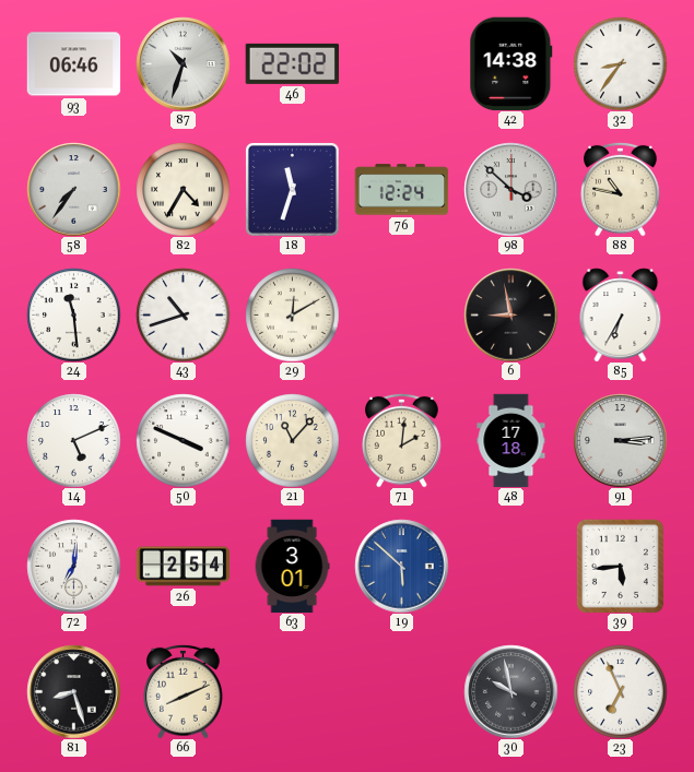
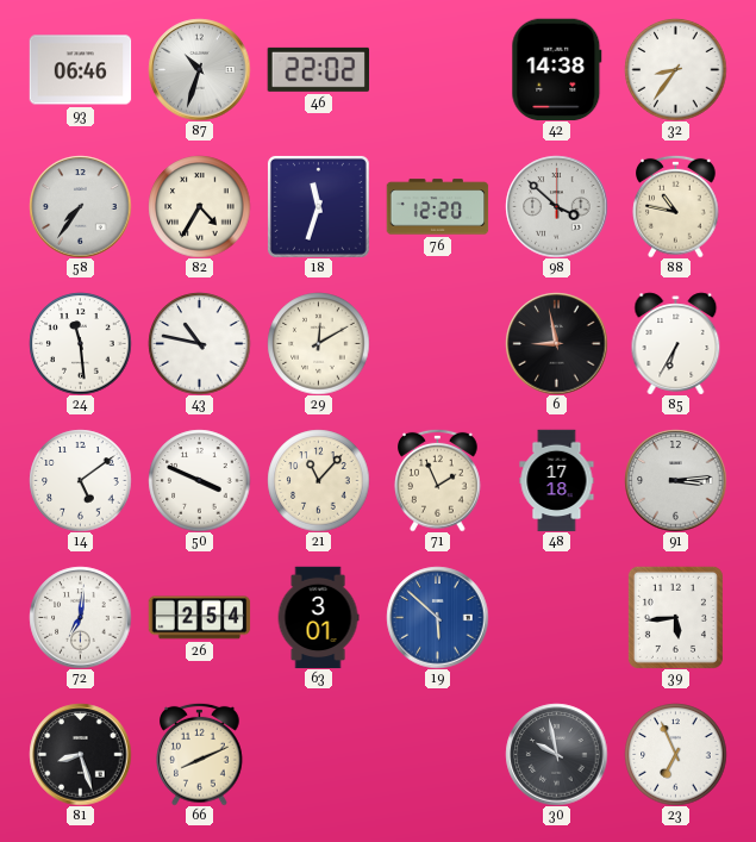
76: 12:24 -> 12:20
43: 10:42 -> 10:47
14: 5:11 -> 5:09
71: 2:01 -> 1:56
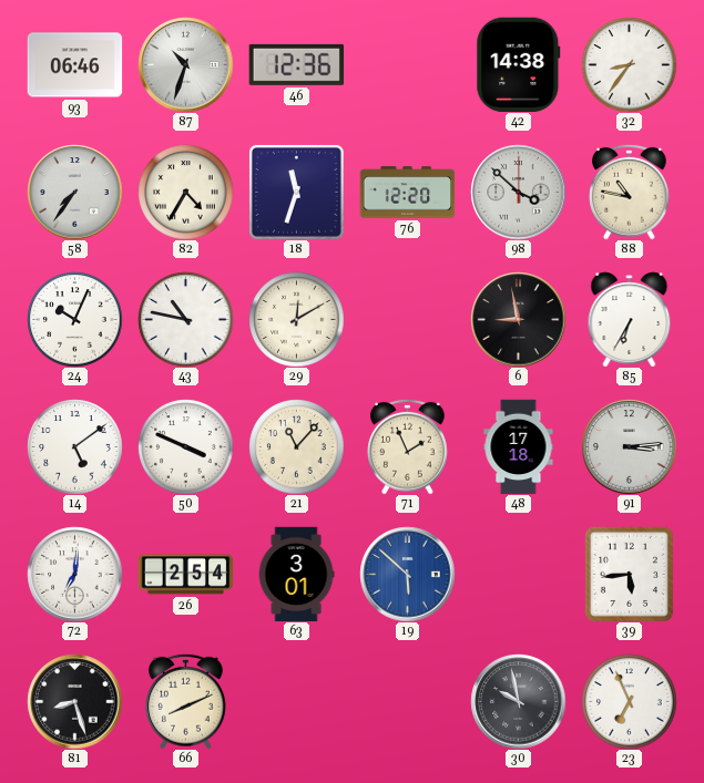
46: 22:02 -> 12:36
24: 11:29 -> 10:04
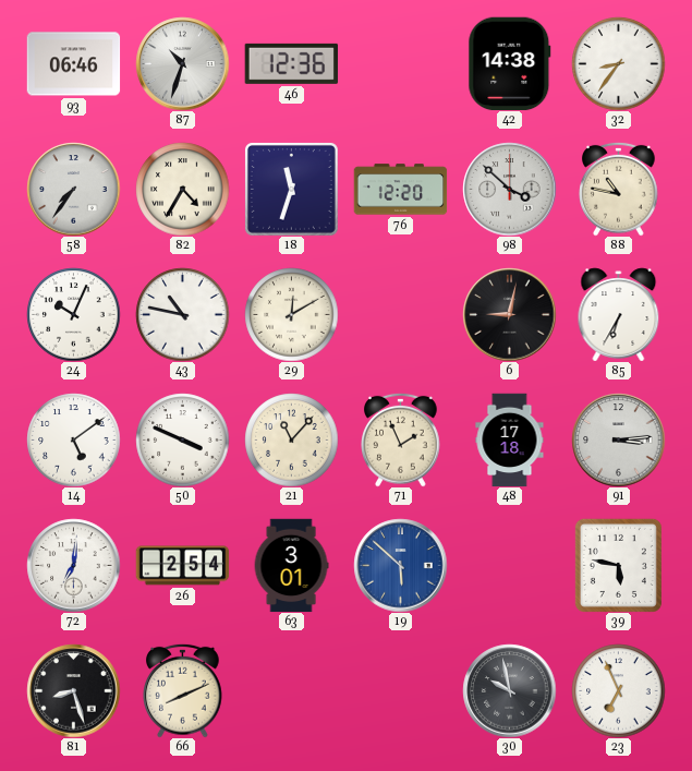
6: 8:58 -> 9:02
39: 5:44 -> 5:47
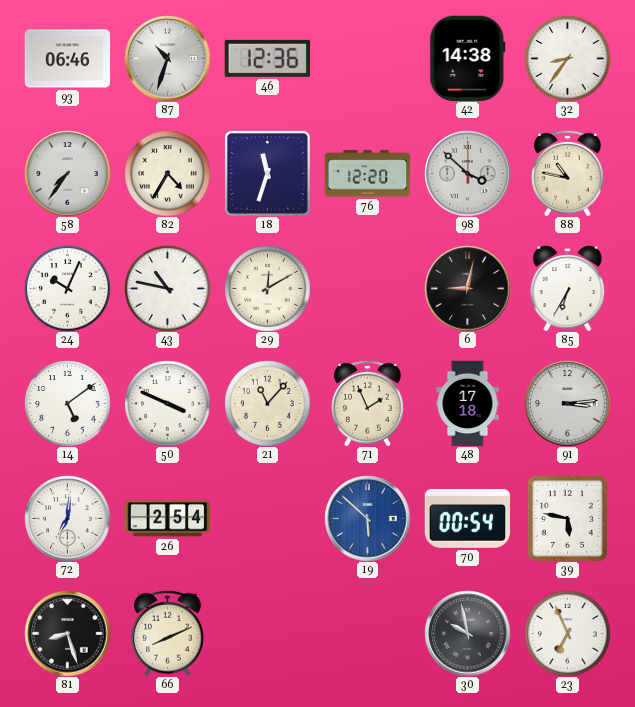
63: 3:01 -> none
70: none -> 00:54
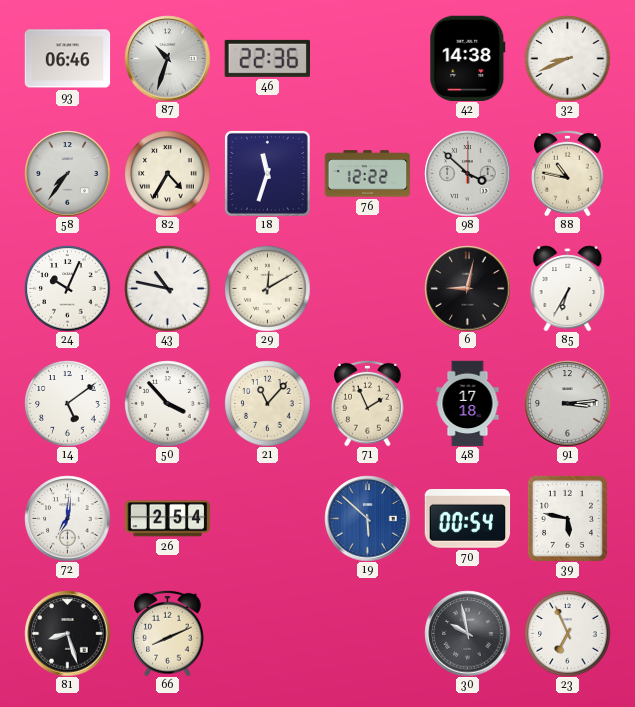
46: 12:36 -> 22:36
32: 8:36 -> 8:41
76: 12:20 -> 12:22
50: 3:49 -> 3:53
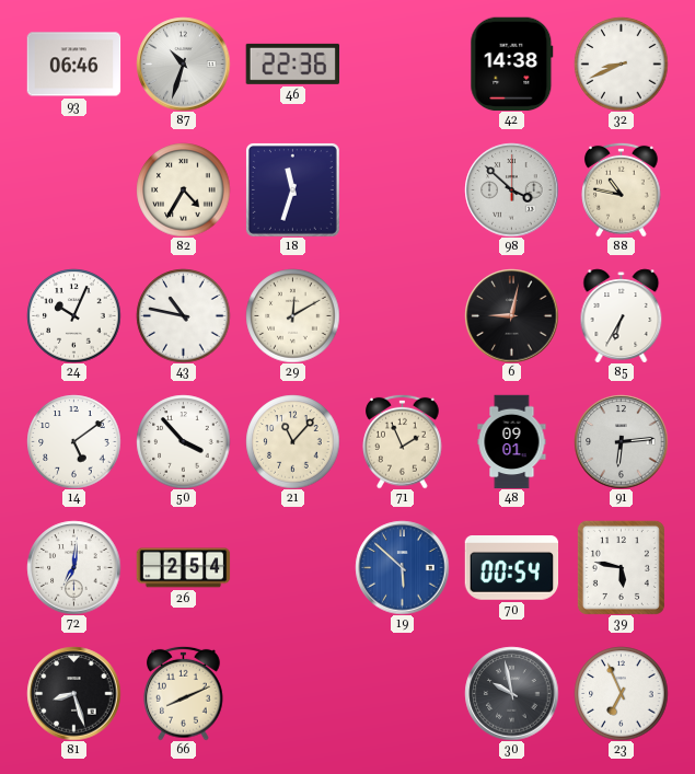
58: 7:36 -> none
76: 12:22 -> none
48: 17:18 -> 09:01
91: 3:14 -> 6:14
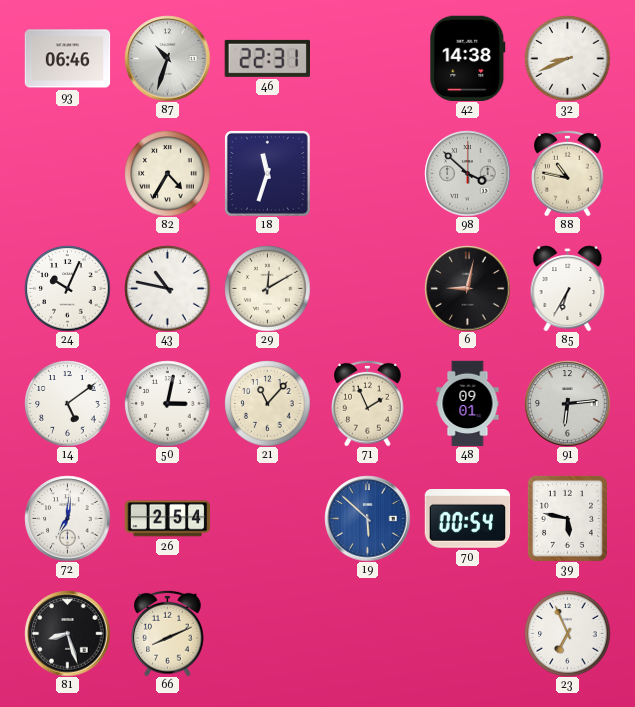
46: 22:36 -> 22:31
50: 3:53 -> 3:02
30: 9:58 -> none
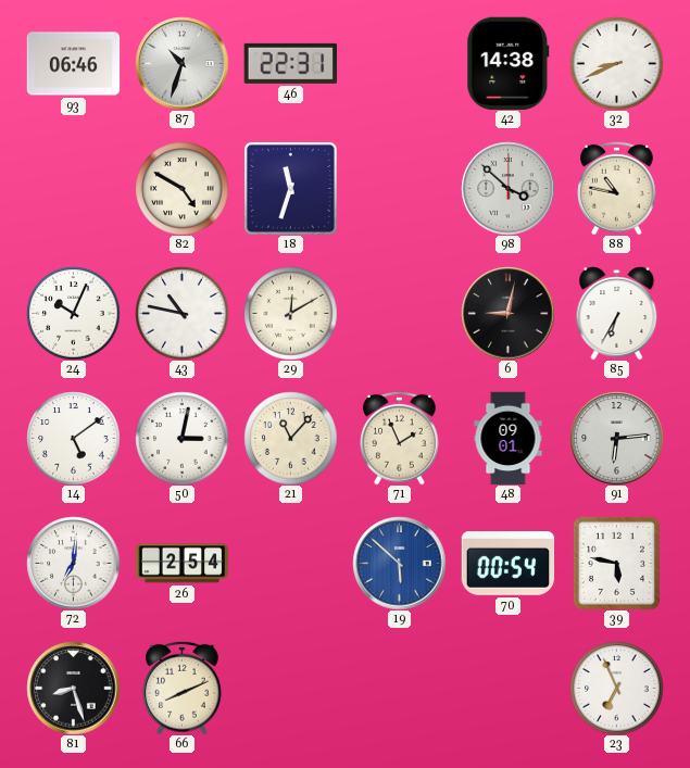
82: 4:35 -> 4:50
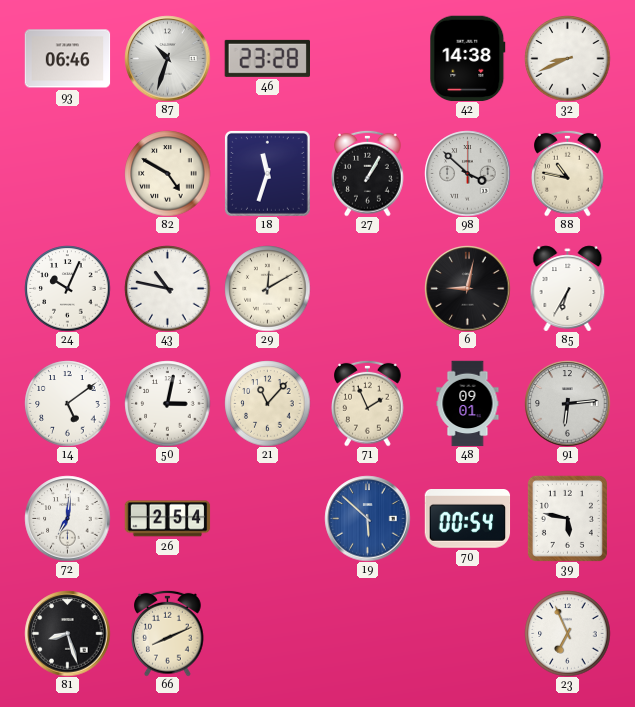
46: 22:31 -> 23:28
27: none -> 1:05
